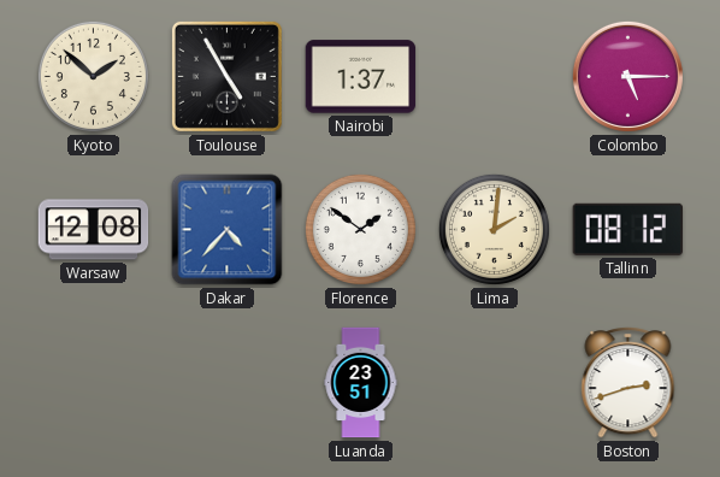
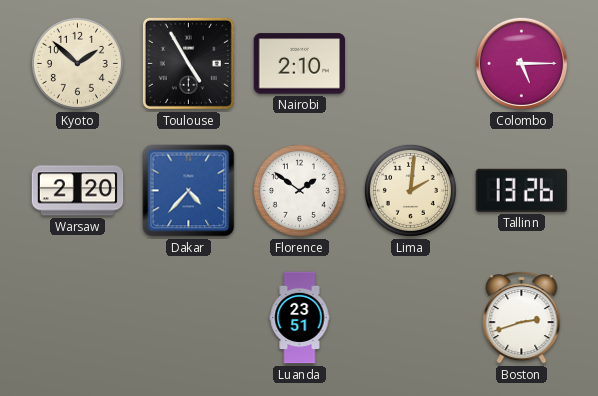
Nairobi: 1:37 -> 2:10
Warsaw: 12:08 -> 2:20
Tallinn: 08:12 -> 13:26
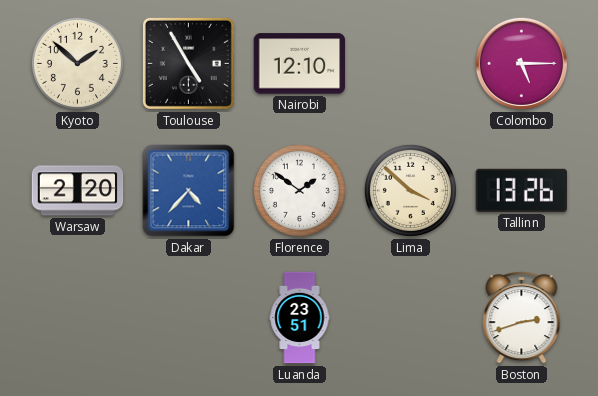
Nairobi: 2:10 -> 12:10
Lima: 2:01 -> 3:52
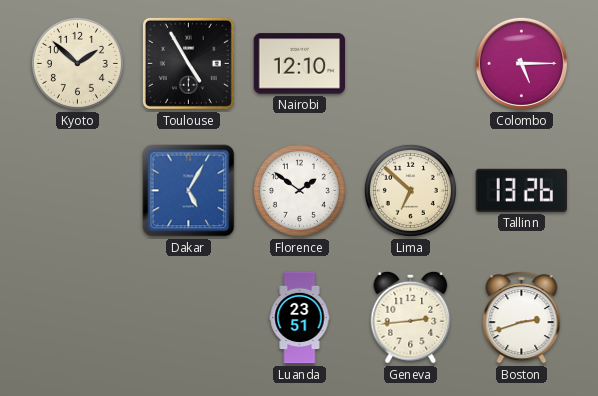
Warsaw: 2:20 -> none
Dakar: 4:37 -> 5:05
Lima: 3:52 -> 6:52
Geneva: none -> 2:44
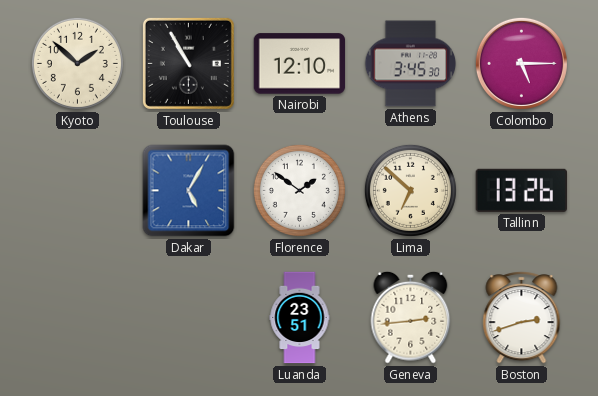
Toulouse: 4:55 -> 10:55
Athens: none -> 3:45
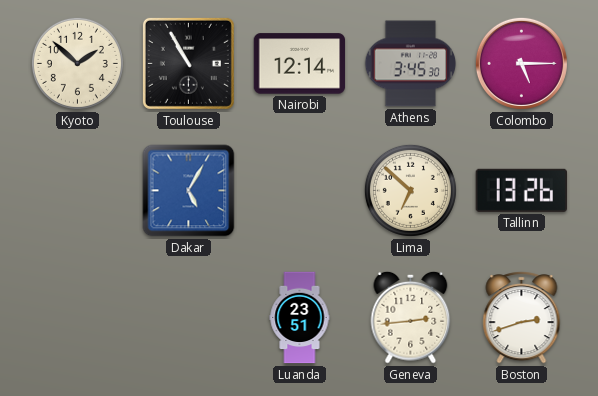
Nairobi: 12:10 -> 12:14
Florence: 1:51 -> none
